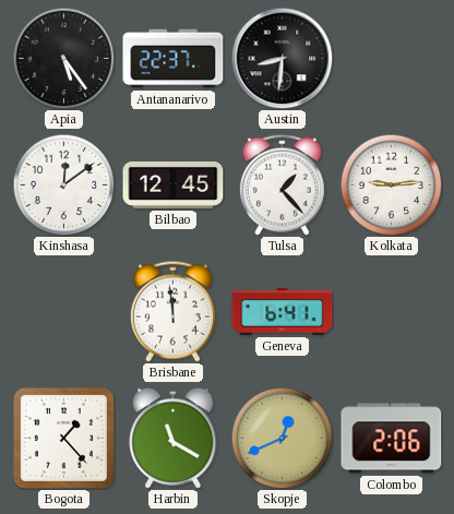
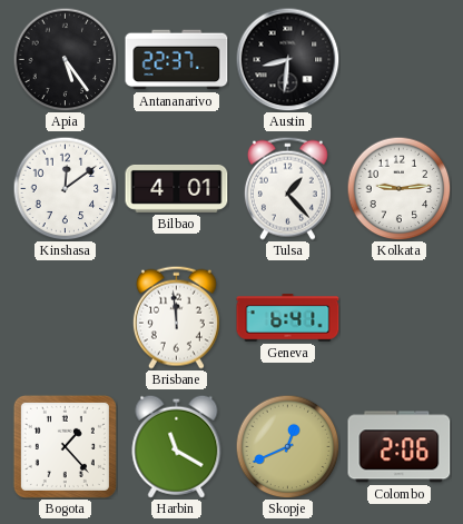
Bilbao: 12:45 -> 4:01
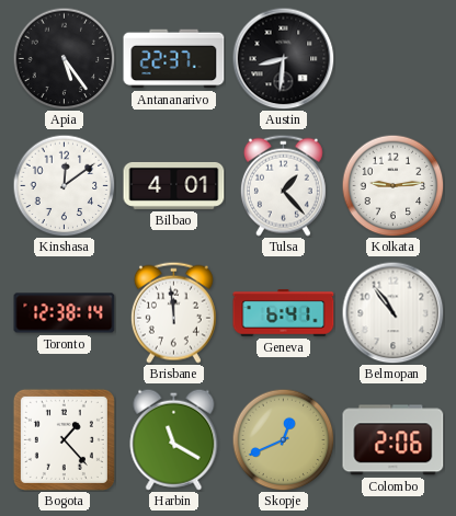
Toronto: none -> 12:38
Belmopan: none -> 10:54
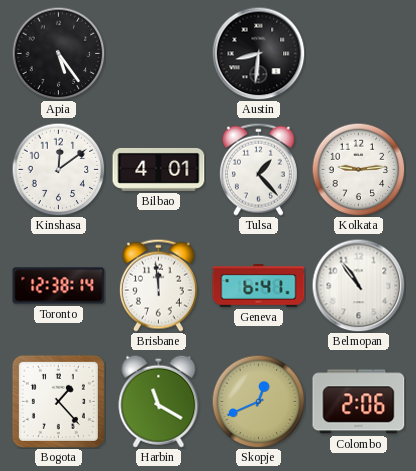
Antananarivo: 22:37 -> none
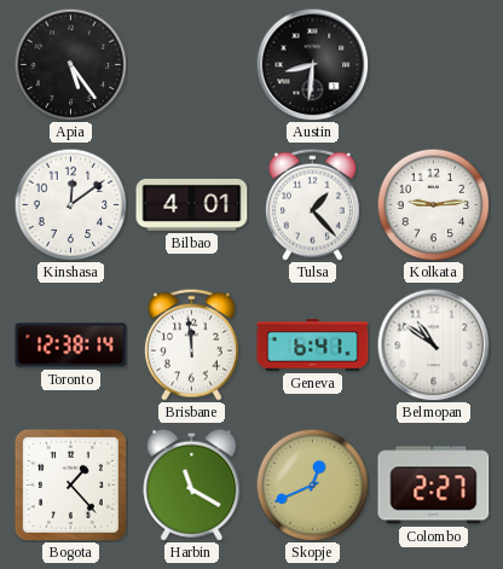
Belmopan: 10:54 -> 10:51
Colombo: 2:06 -> 2:27
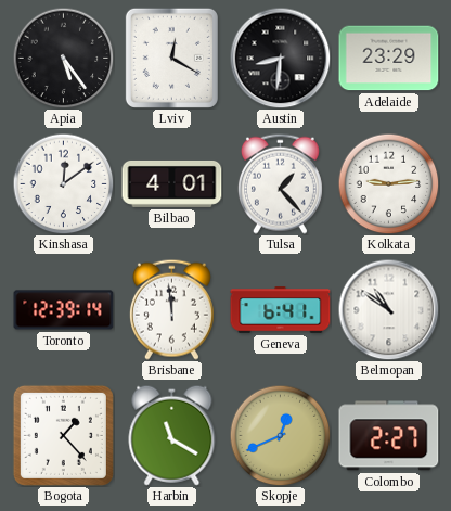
Lviv: none -> 12:20
Adelaide: none -> 23:29
Toronto: 12:38 -> 12:39
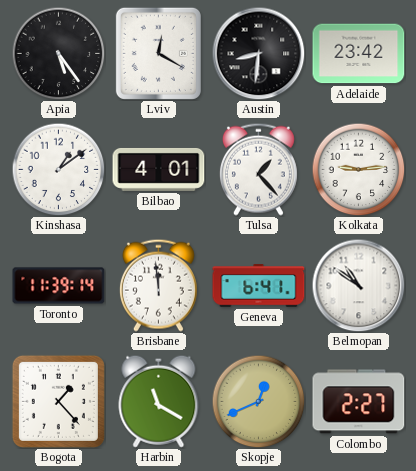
Adelaide: 23:29 -> 23:42
Kinshasa: 12:09 -> 1:09
Toronto: 12:39 -> 11:39
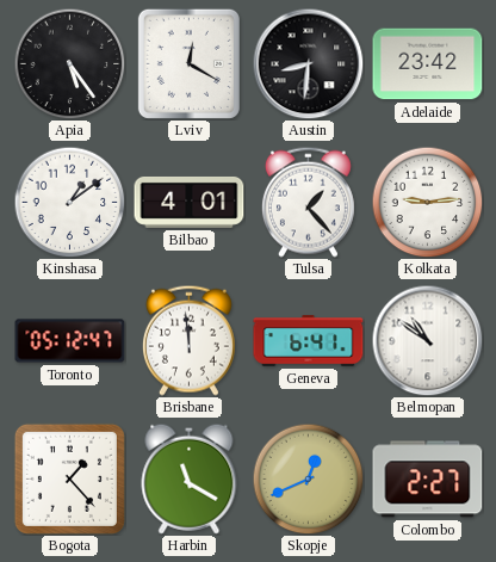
Toronto: 11:39 -> 05:12
